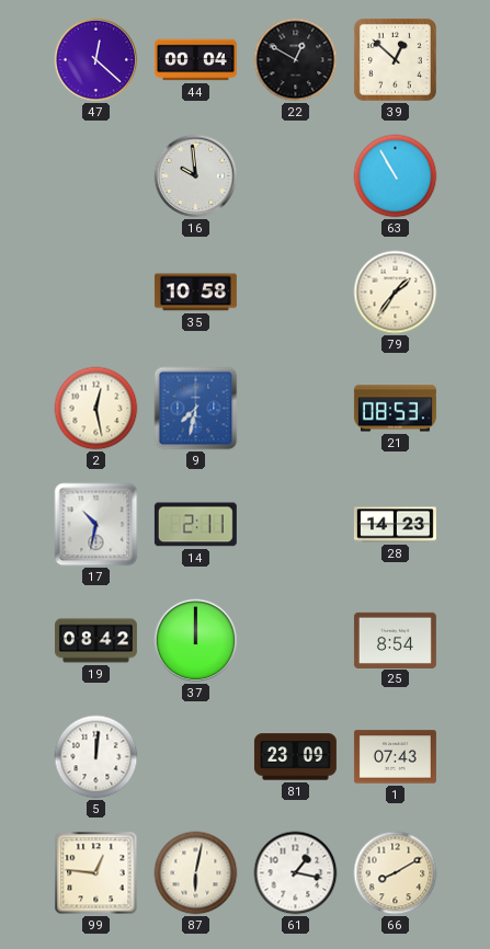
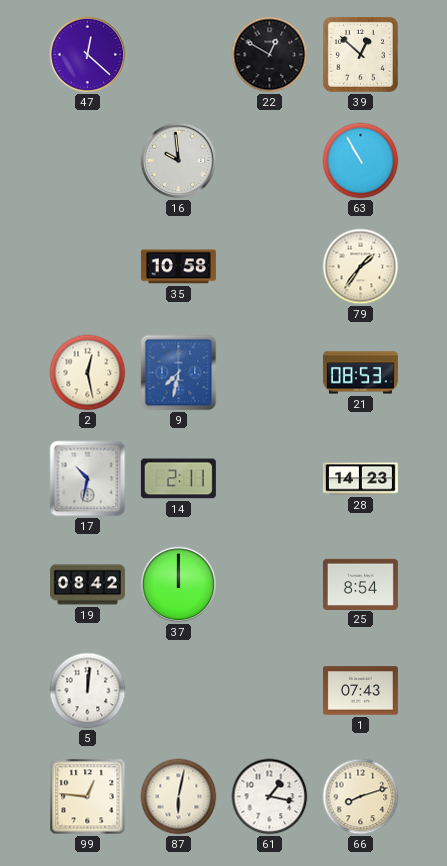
44: 00:04 -> none
81: 23:09 -> none
66: 8:10 -> 8:12
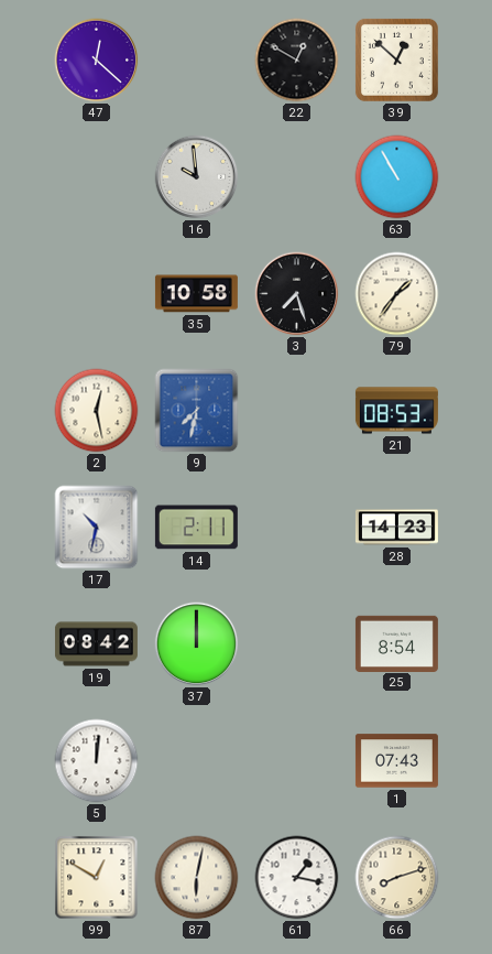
3: none -> 7:27
99: 12:46 -> 12:50
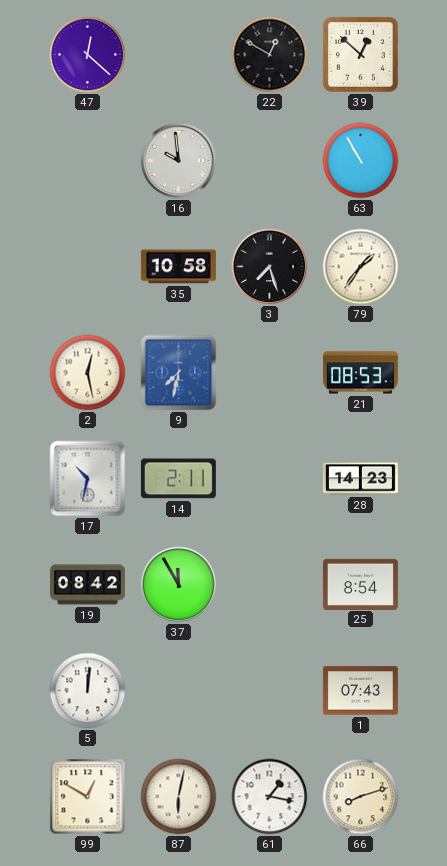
37: 12:00 -> 11:55
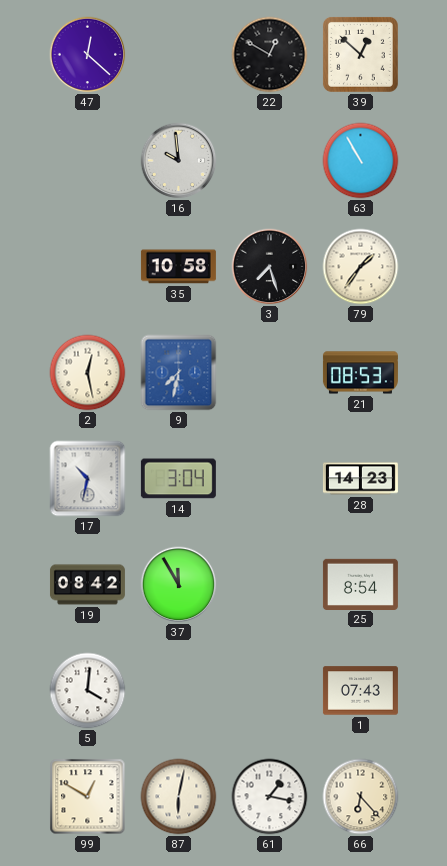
14: 2:11 -> 3:04
5: 12:01 -> 4:01
66: 8:12 -> 6:23
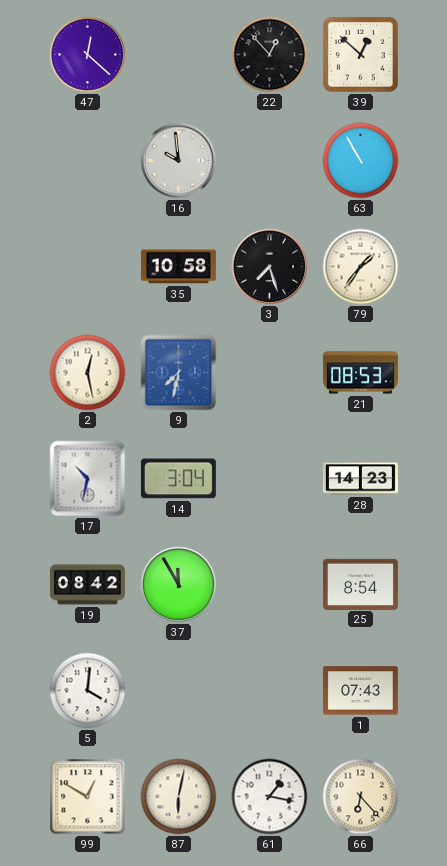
22: 12:50 -> 12:53
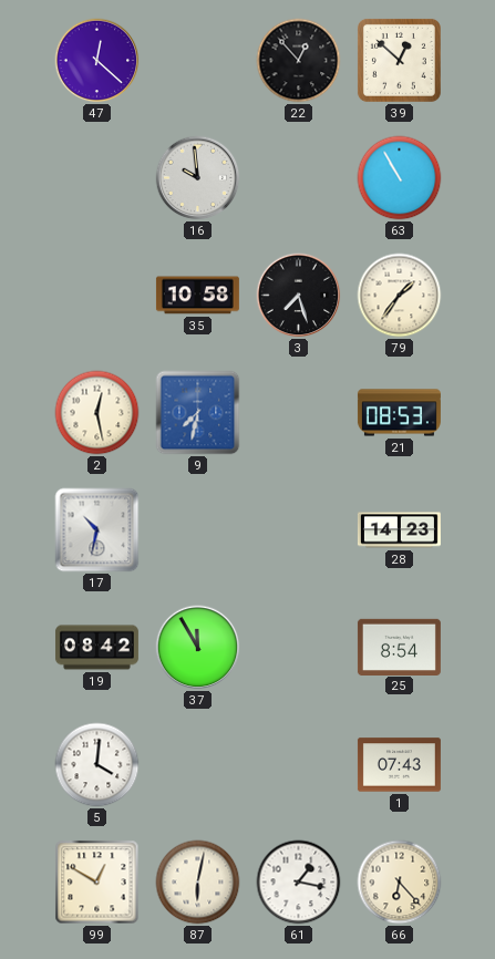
14: 3:04 -> none
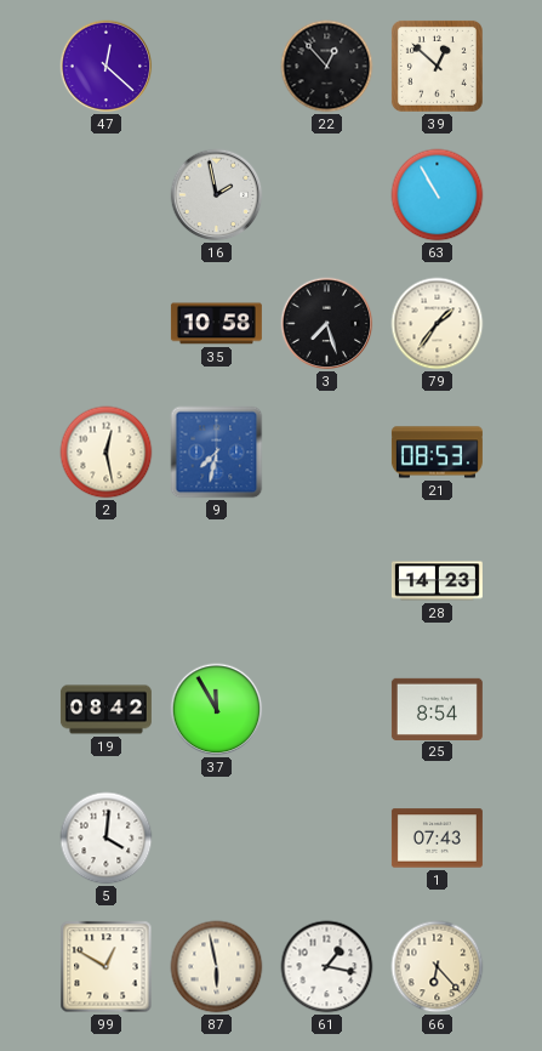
16: 9:59 -> 1:58
17: 10:32 -> none
87: 6:02 -> 5:58
